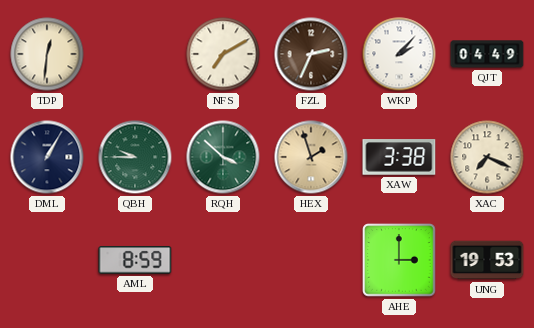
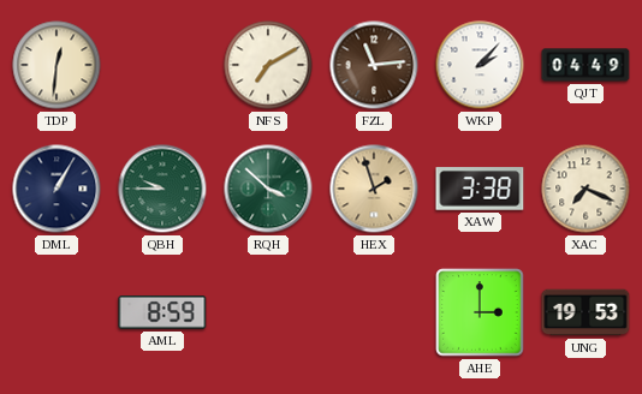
FZL: 2:34 -> 11:14
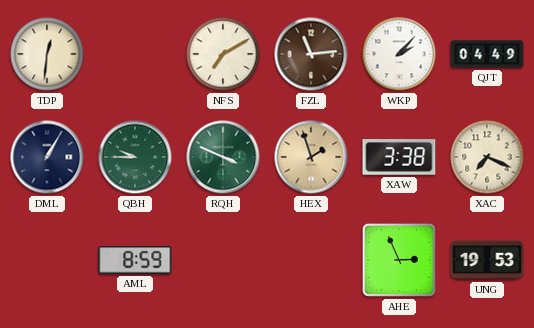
RQH: 3:52 -> 3:49
AHE: 3:00 -> 2:56
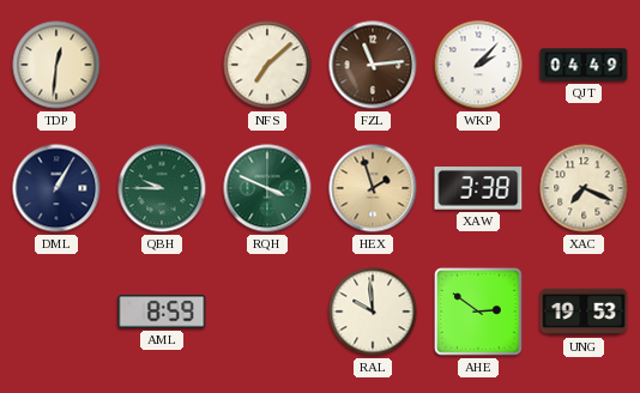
NFS: 7:10 -> 7:08
RAL: none -> 9:59
AHE: 2:56 -> 2:51
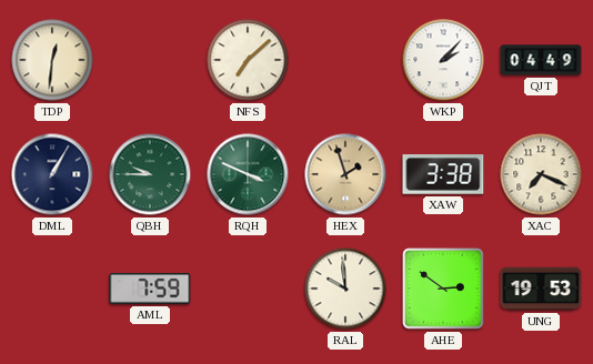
FZL: 11:14 -> none
AML: 8:59 -> 7:59
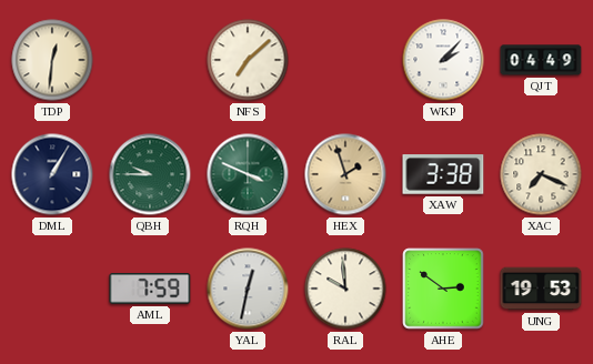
YAL: none -> 12:32
